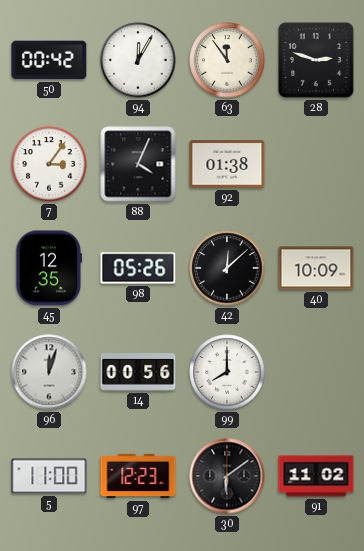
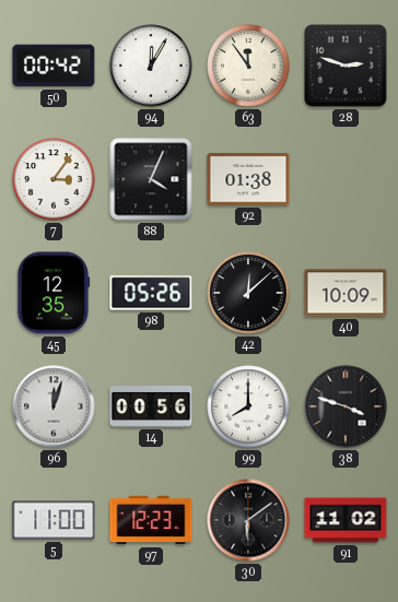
38: none -> 3:48
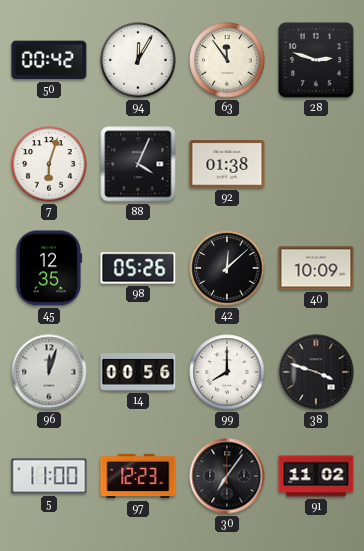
7: 3:06 -> 6:03
30: 6:09 -> 7:06
